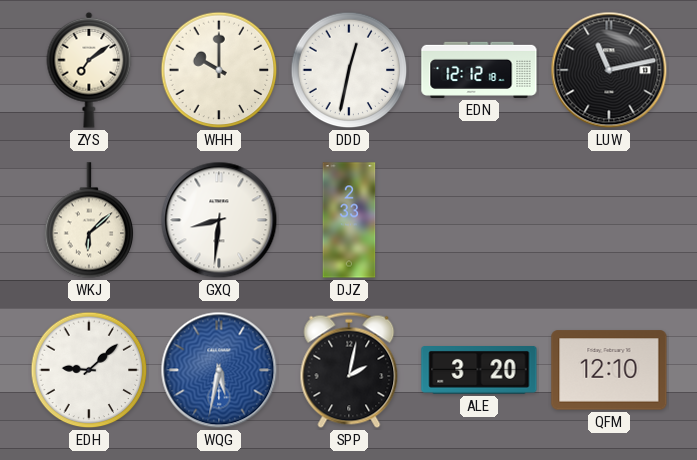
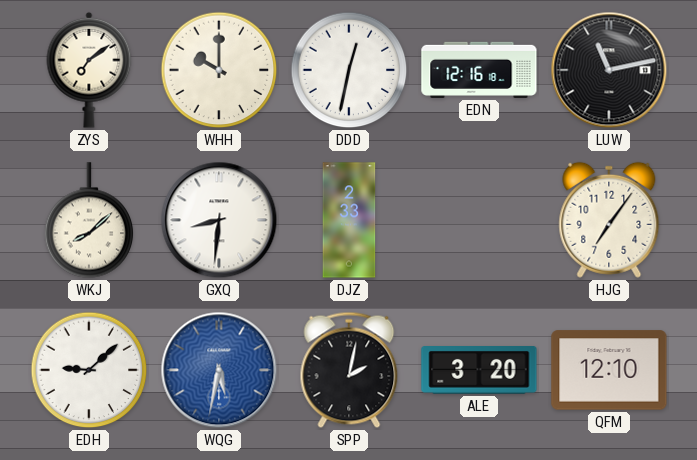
EDN: 12:12 -> 12:16
WKJ: 6:08 -> 8:08
HJG: none -> 7:06
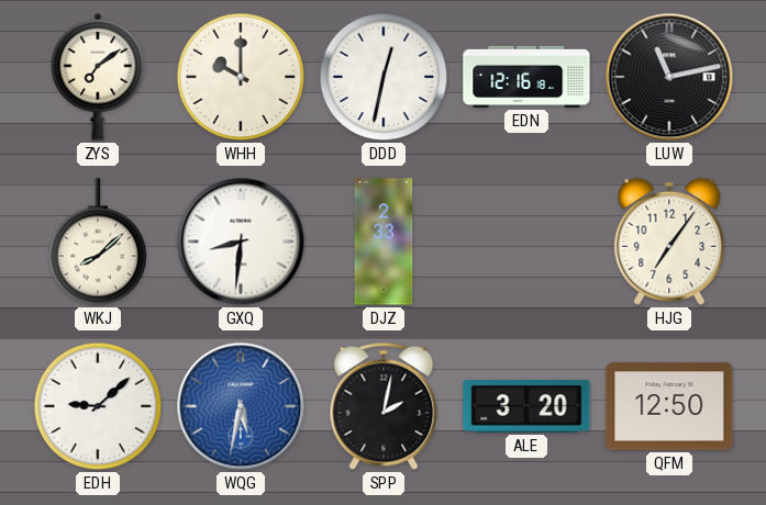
QFM: 12:10 -> 12:50
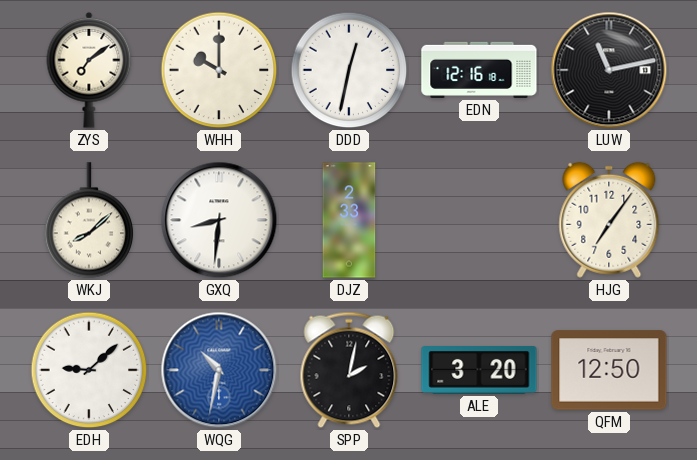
WQG: 5:32 -> 10:32
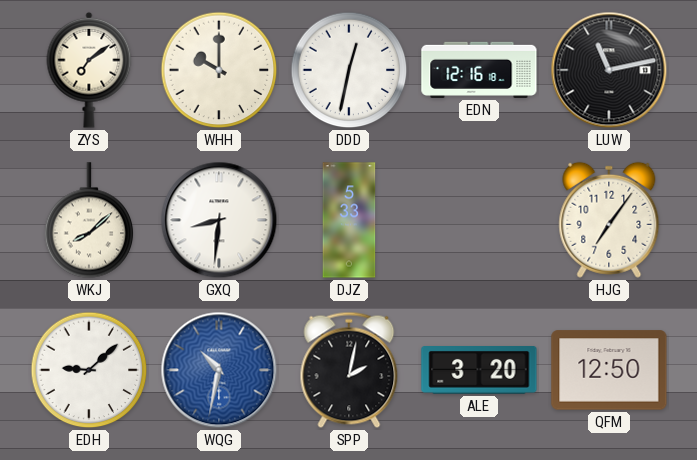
DJZ: 2:33 -> 5:33
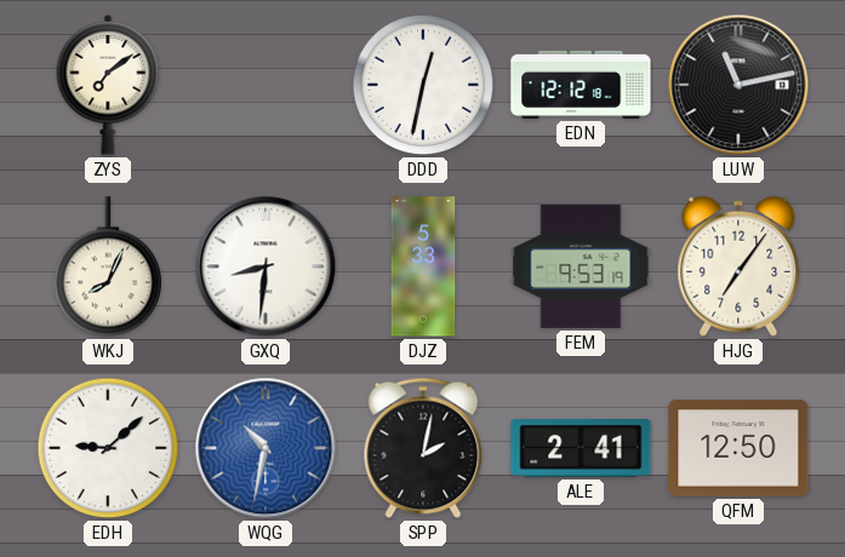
WHH: 10:00 -> none
EDN: 12:16 -> 12:12
WKJ: 8:08 -> 8:04
FEM: none -> 9:53
ALE: 3:20 -> 2:41
